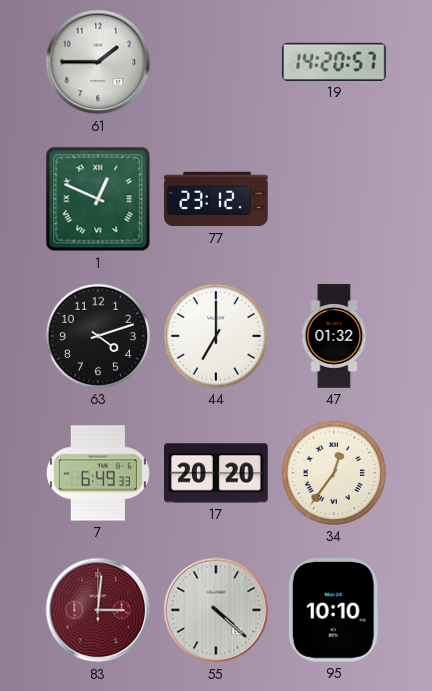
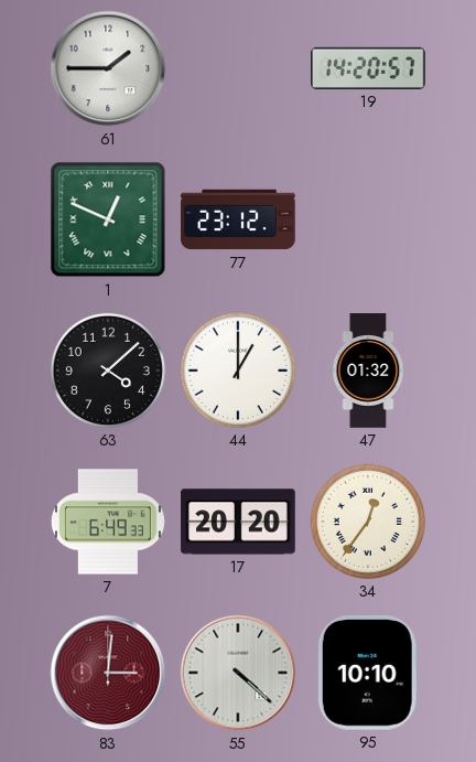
63: 4:12 -> 4:08
44: 7:00 -> 1:00
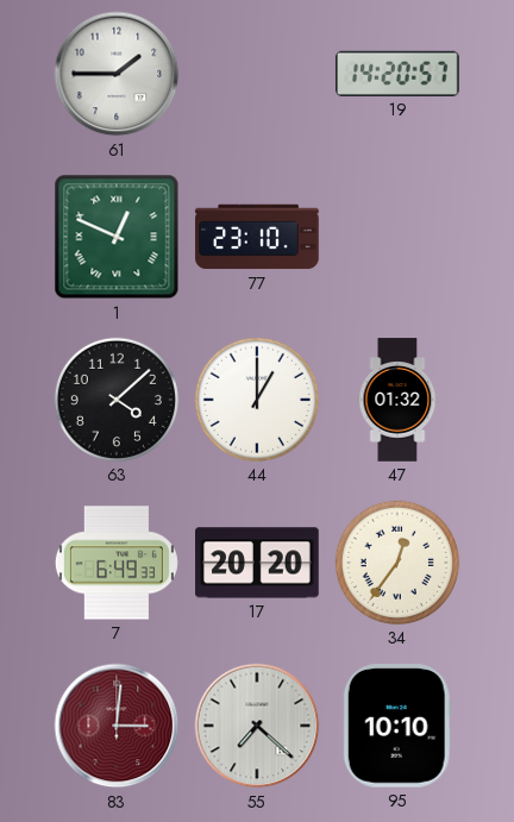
77: 23:12 -> 23:10
55: 4:22 -> 7:22
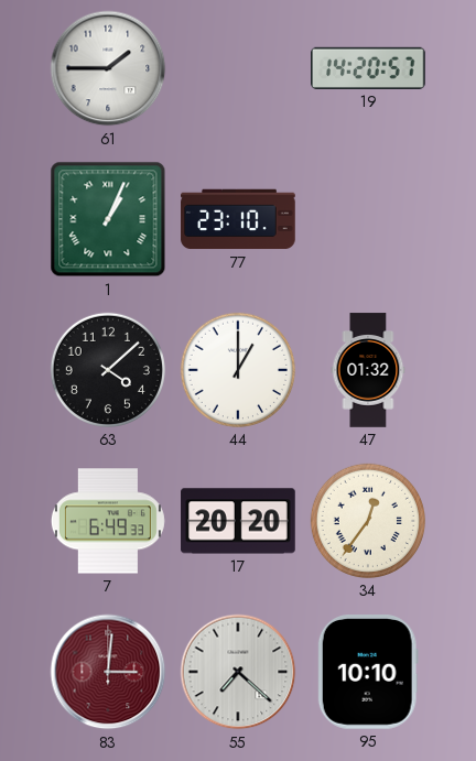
1: 12:49 -> 1:04
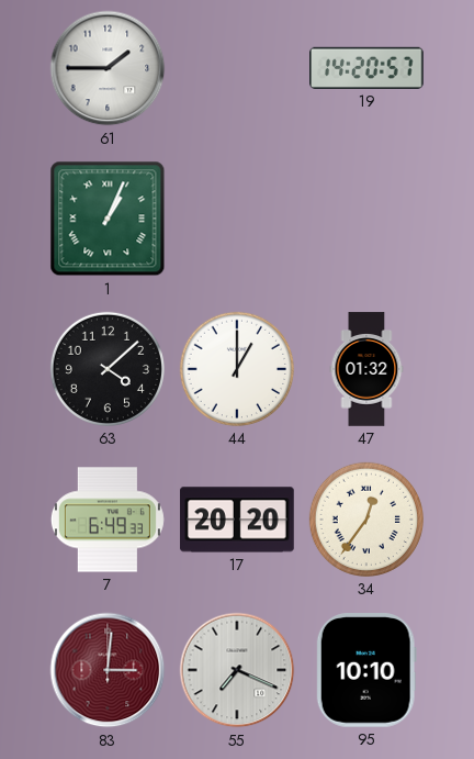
77: 23:10 -> none
55: 7:22 -> 7:19
